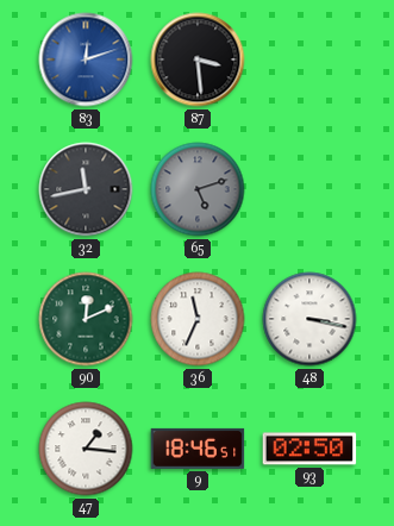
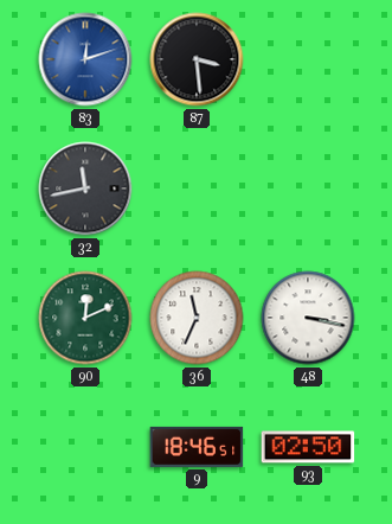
65: 5:12 -> none
47: 1:16 -> none
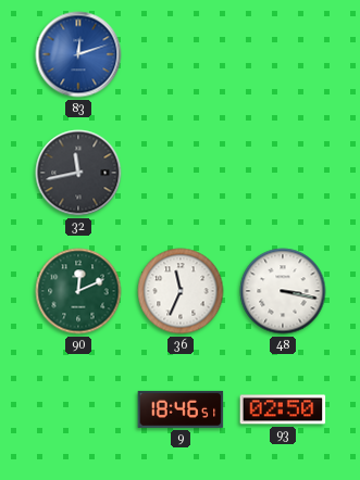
87: 3:29 -> none
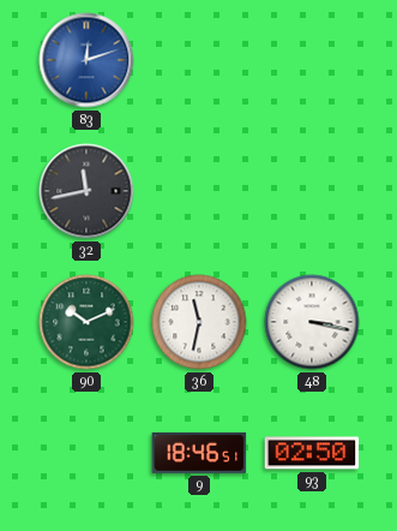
90: 12:11 -> 10:11
36: 11:34 -> 11:32
